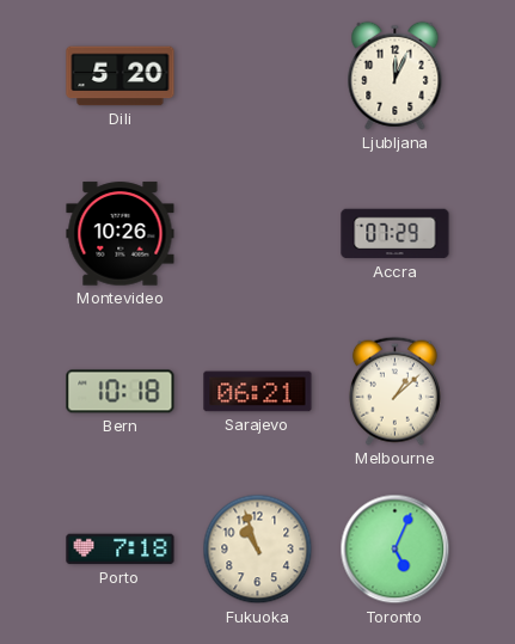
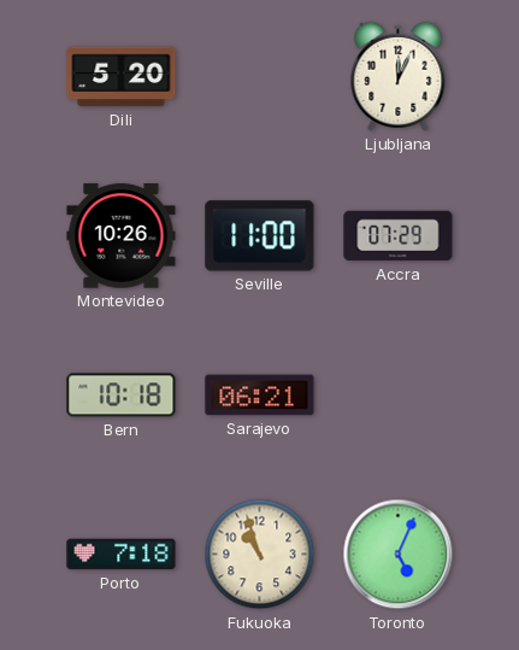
Seville: none -> 11:00
Melbourne: 1:08 -> none
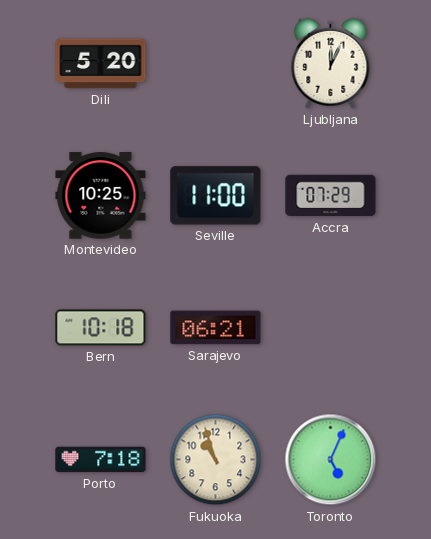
Montevideo: 10:26 -> 10:25
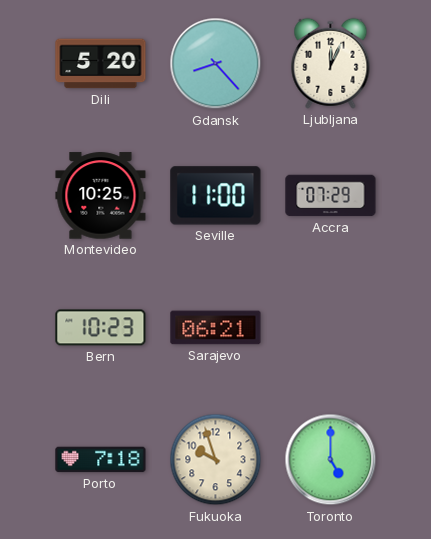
Gdansk: none -> 8:23
Bern: 10:18 -> 10:23
Fukuoka: 10:57 -> 9:57
Toronto: 5:04 -> 5:00
